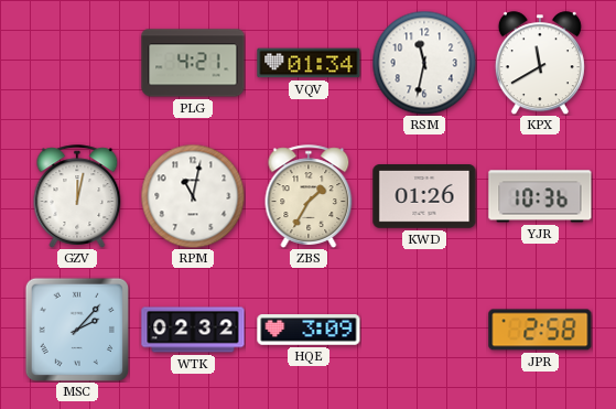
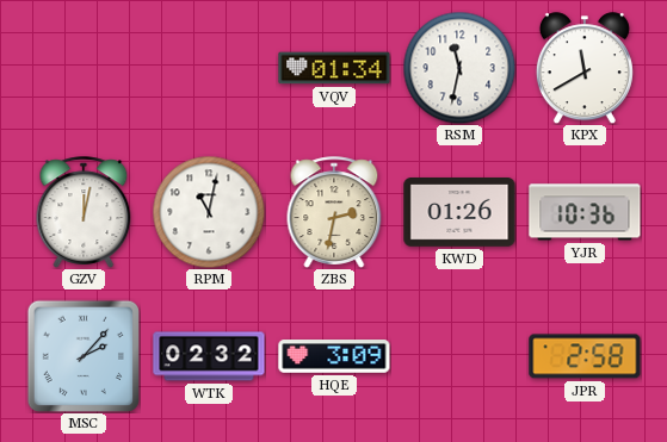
PLG: 4:21 -> none
ZBS: 1:35 -> 2:32
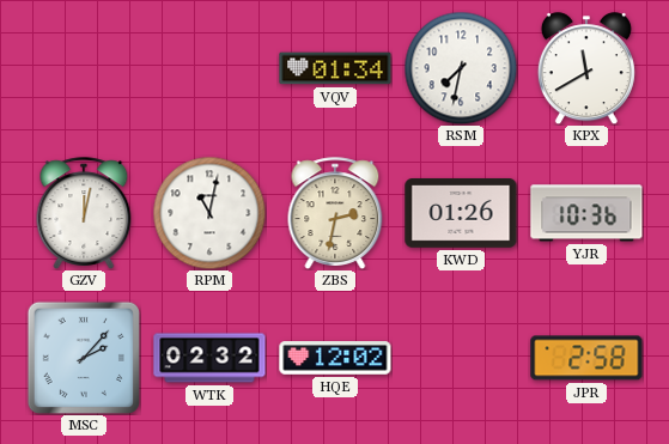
RSM: 11:32 -> 7:32
HQE: 3:09 -> 12:02
